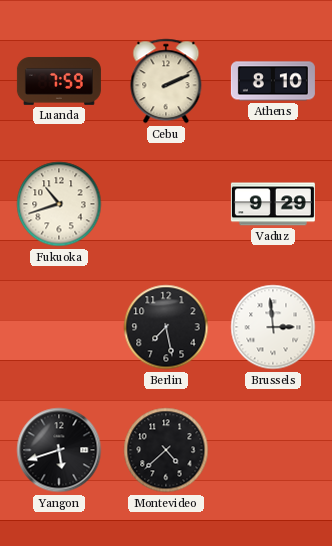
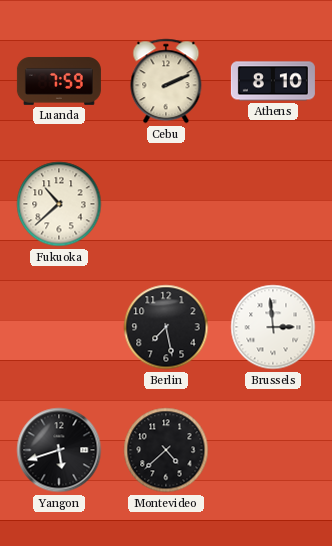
Fukuoka: 10:42 -> 10:38
Vaduz: 9:29 -> none
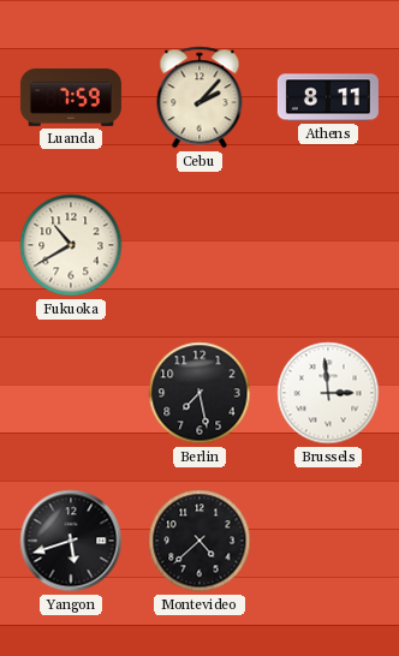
Cebu: 2:11 -> 2:07
Athens: 8:10 -> 8:11
Fukuoka: 10:38 -> 10:40
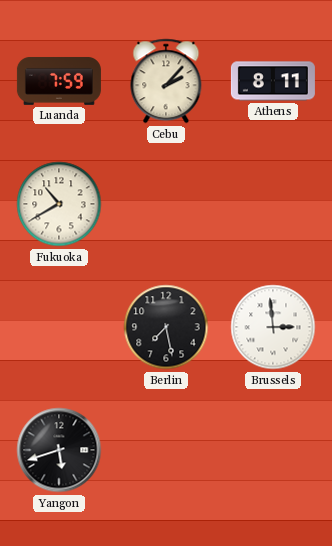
Montevideo: 4:38 -> none
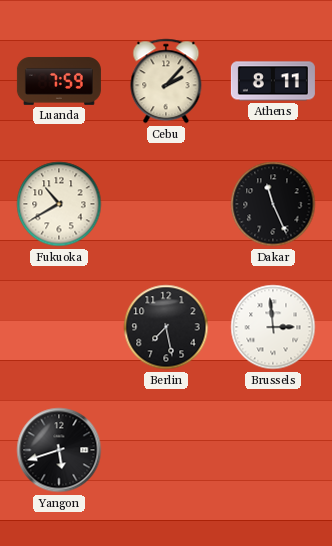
Dakar: none -> 11:26
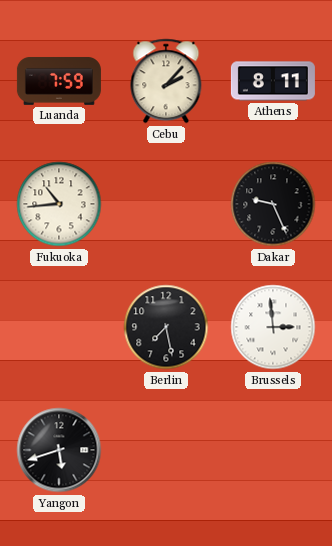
Fukuoka: 10:40 -> 10:44
Dakar: 11:26 -> 9:26
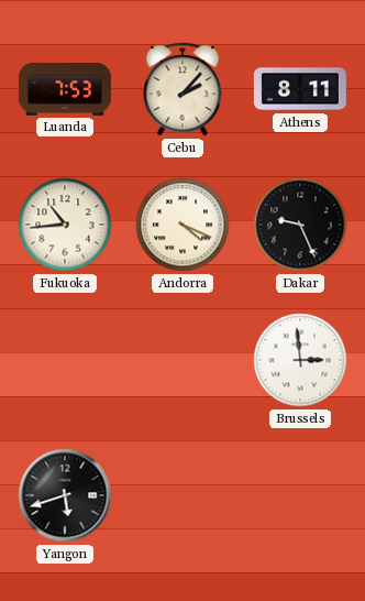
Luanda: 7:59 -> 7:53
Andorra: none -> 4:19
Berlin: 7:28 -> none
